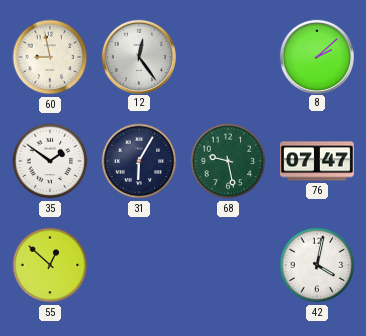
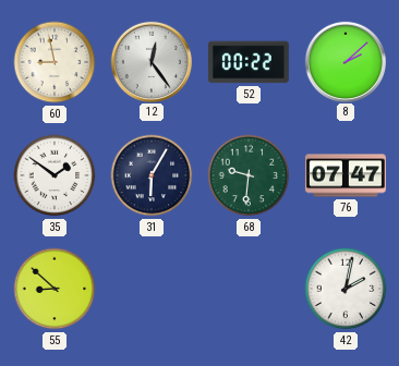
52: none -> 00:22
68: 9:28 -> 9:31
55: 12:52 -> 8:52
42: 4:02 -> 2:02
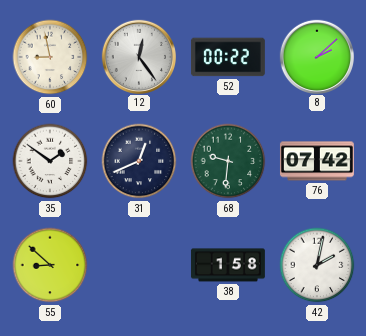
31: 6:05 -> 12:41
76: 07:47 -> 07:42
38: none -> 1:58
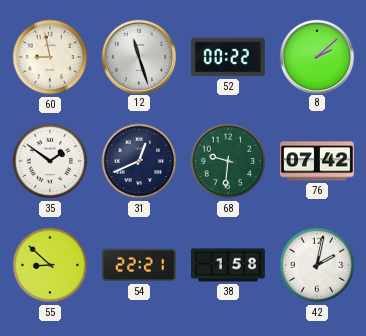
12: 12:24 -> 11:27
54: none -> 22:21
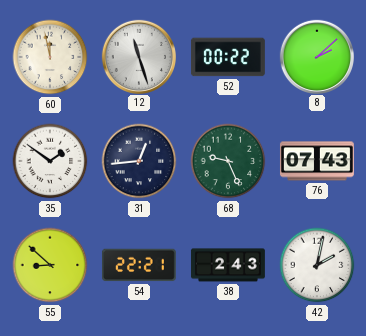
60: 8:58 -> 11:58
31: 12:41 -> 12:44
68: 9:31 -> 9:26
76: 07:42 -> 07:43
38: 1:58 -> 2:43
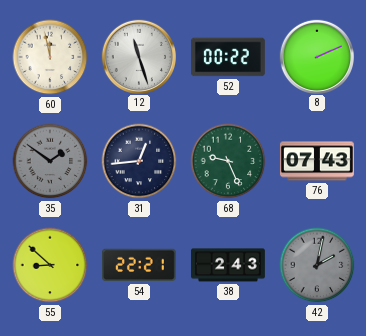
8: 2:08 -> 2:11
35 dial: white -> grey
42 dial: white -> grey
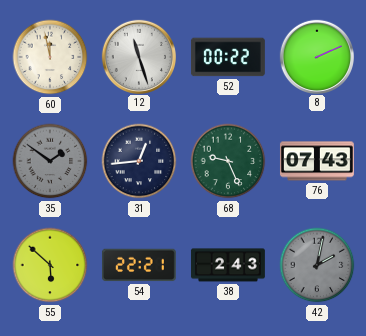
55: 8:52 -> 5:52
